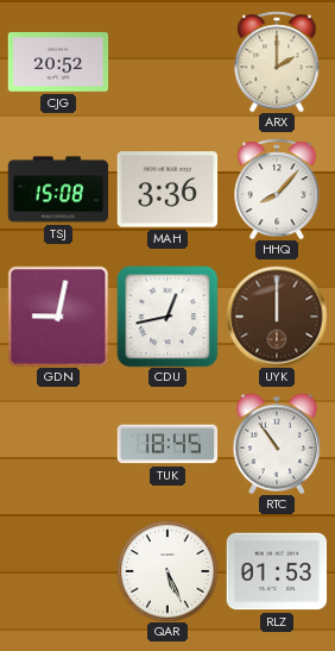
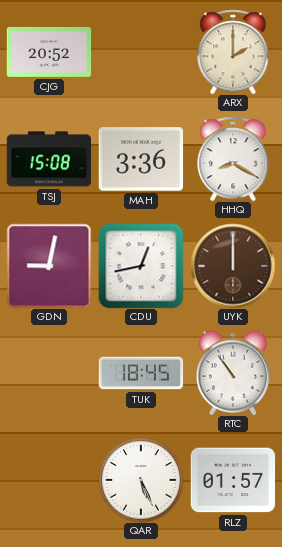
HHQ: 8:07 -> 8:20
RLZ: 01:53 -> 01:57
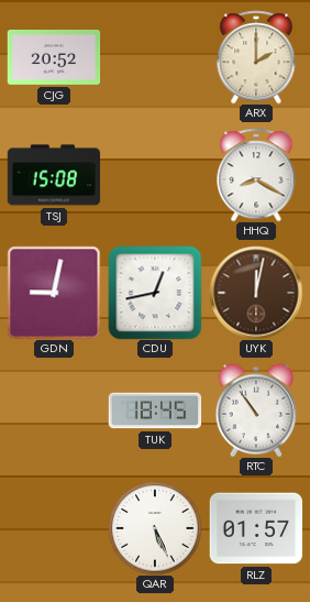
MAH: 3:36 -> none
UYK: 12:00 -> 12:02
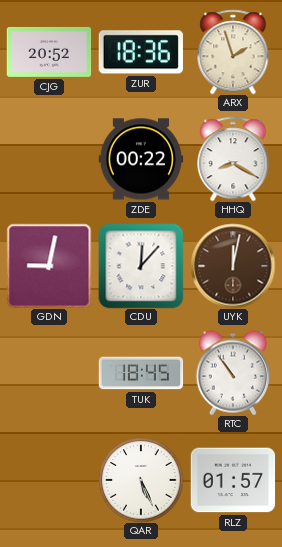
ZUR: none -> 18:36
ARX: 2:00 -> 1:57
TSJ: 15:08 -> none
ZDE: none -> 00:22
CDU: 12:43 -> 12:07
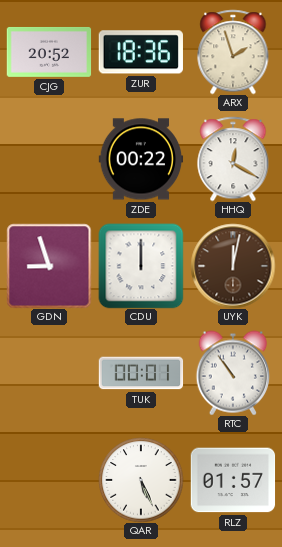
HHQ: 8:20 -> 12:20
GDN: 9:02 -> 8:57
CDU: 12:07 -> 12:00
TUK: 18:45 -> 00:01
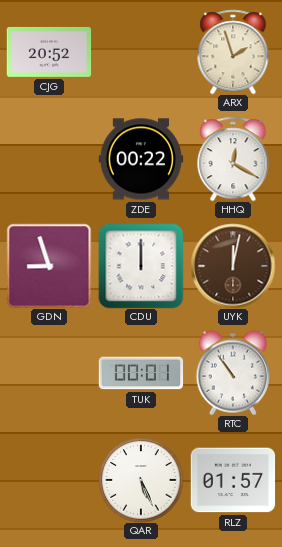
ZUR: 18:36 -> none
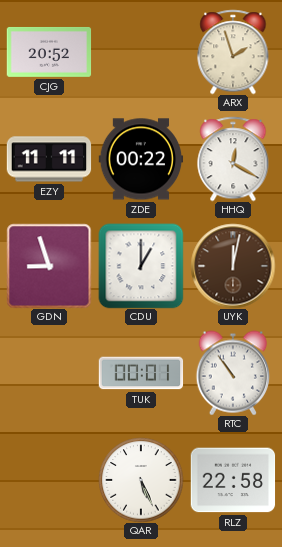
EZY: none -> 11:11
CDU: 12:00 -> 1:00
RLZ: 01:57 -> 22:58
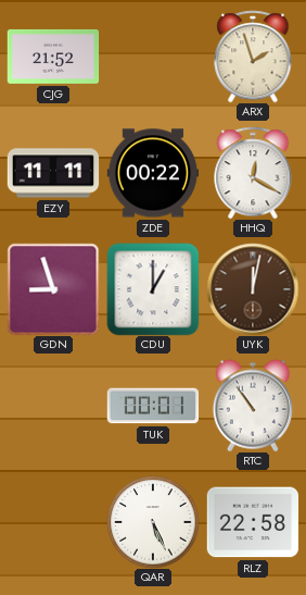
CJG: 20:52 -> 21:52
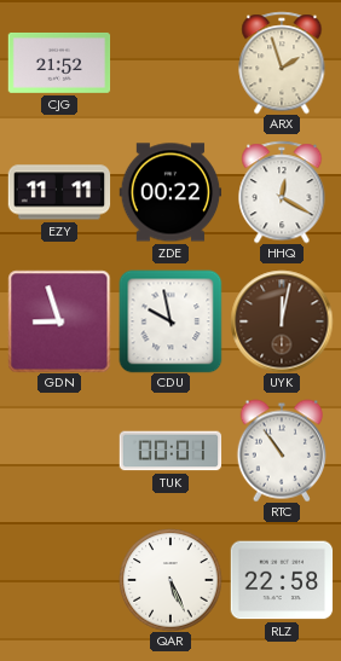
CDU: 1:00 -> 9:58
